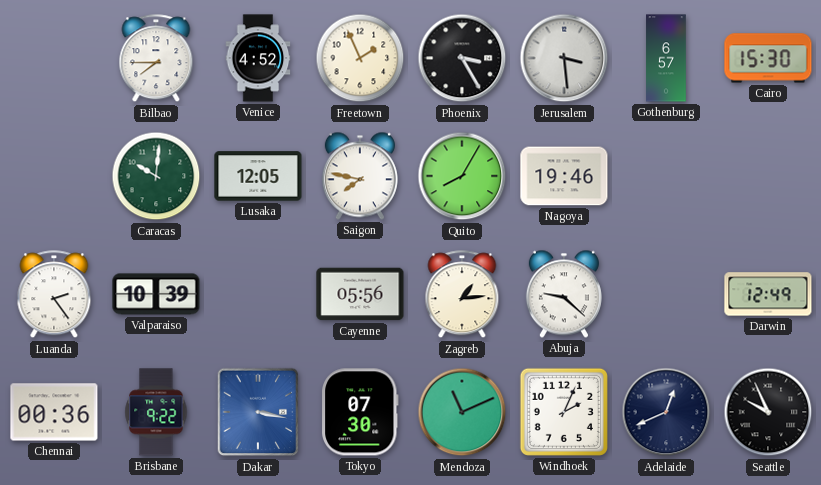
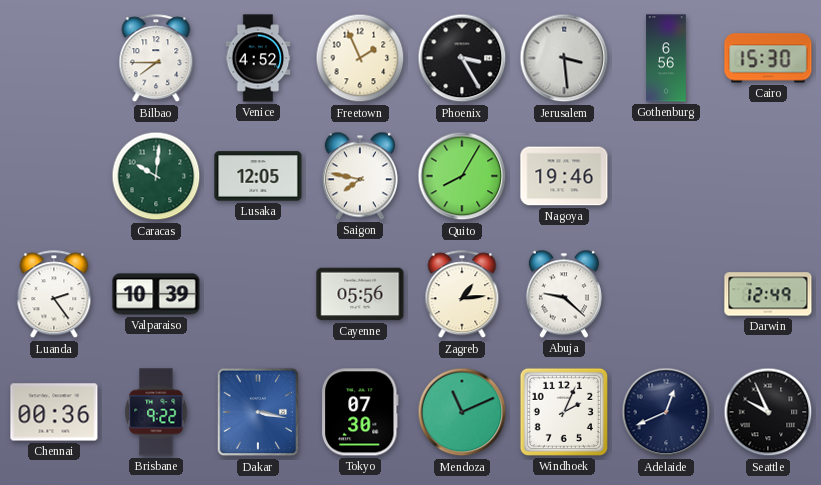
Gothenburg: 6:57 -> 6:56
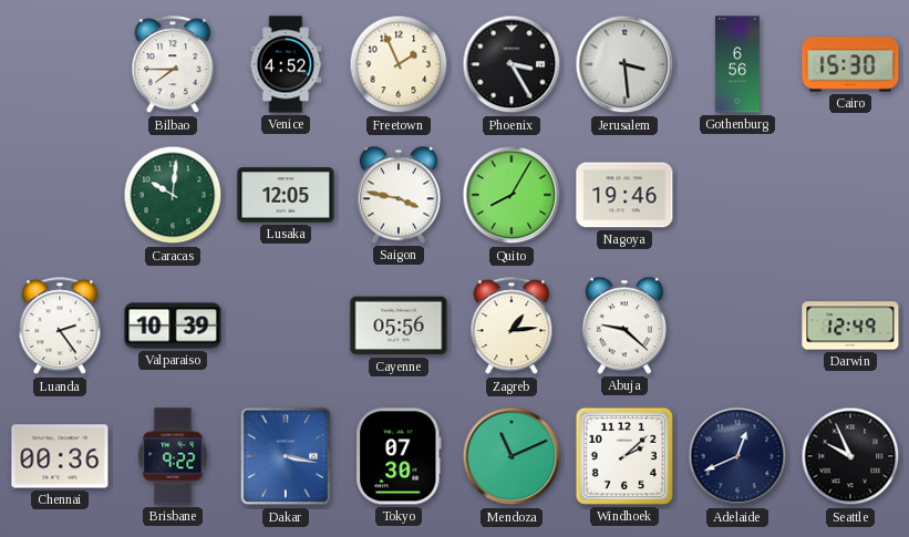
Saigon: 7:47 -> 3:47
Windhoek: 2:04 -> 2:08
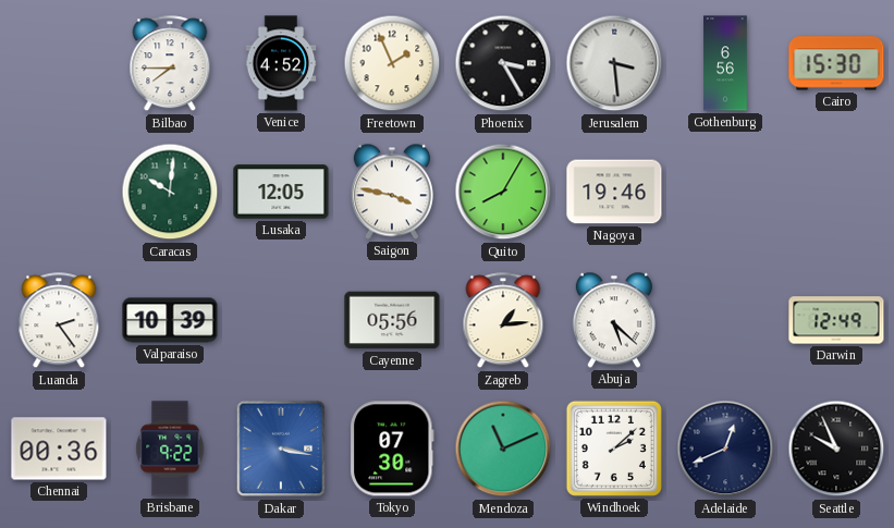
Abuja: 9:22 -> 5:22
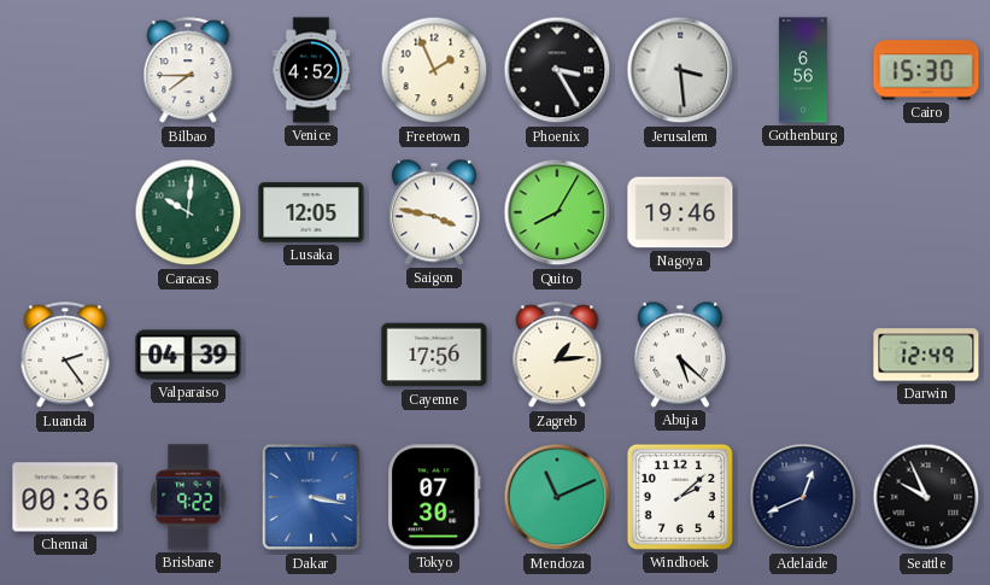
Valparaiso: 10:39 -> 04:39
Cayenne: 05:56 -> 17:56
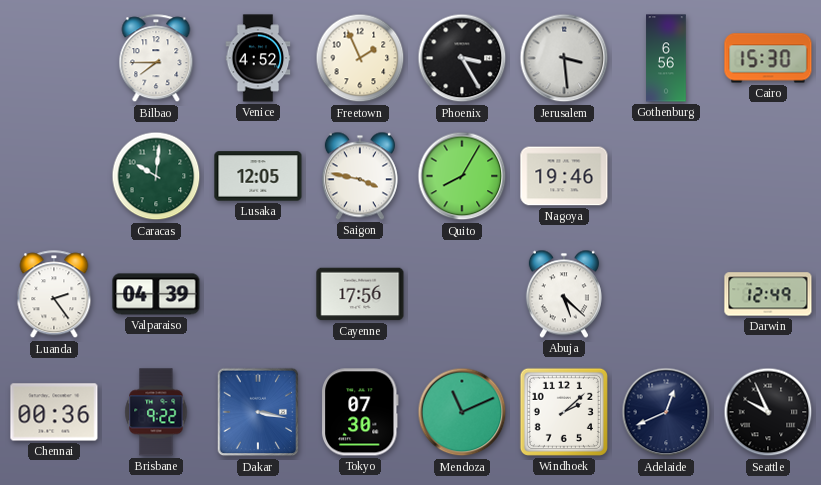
Zagreb: 1:14 -> none
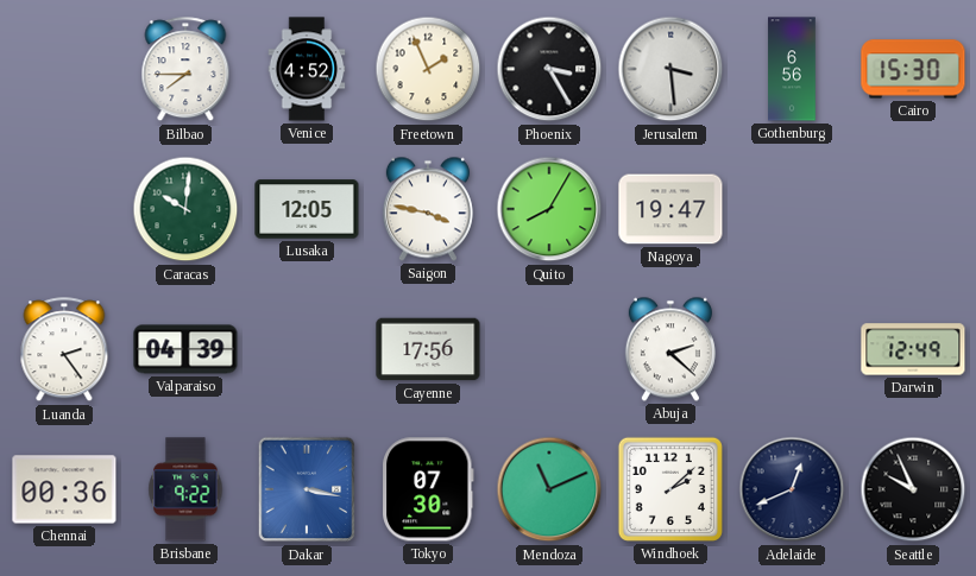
Nagoya: 19:46 -> 19:47
Abuja: 5:22 -> 2:22
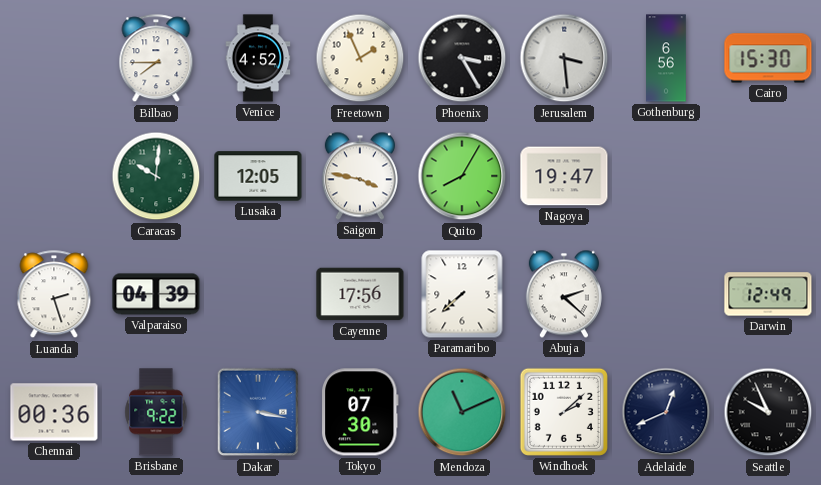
Luanda: 2:24 -> 2:27
Paramaribo: none -> 7:38
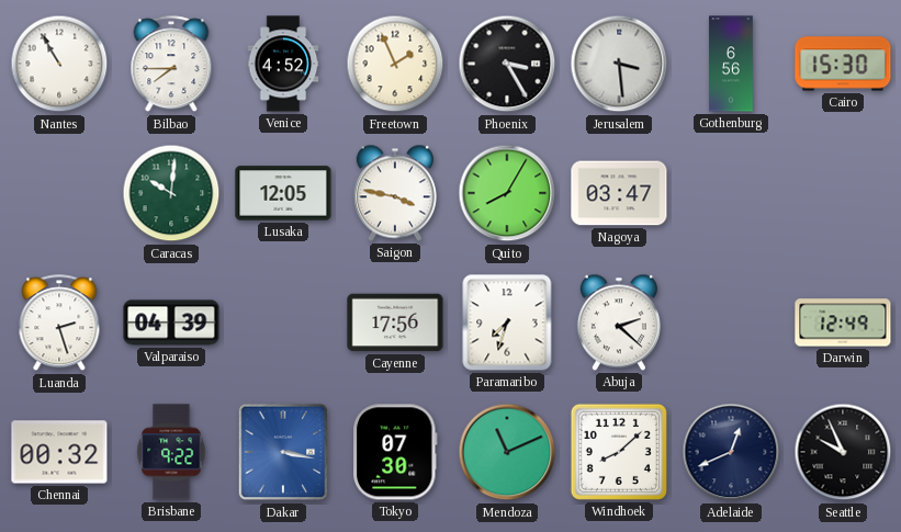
Nantes: none -> 10:55
Nagoya: 19:47 -> 03:47
Paramaribo: 7:38 -> 7:33
Chennai: 00:36 -> 00:32
Windhoek: 2:08 -> 8:08
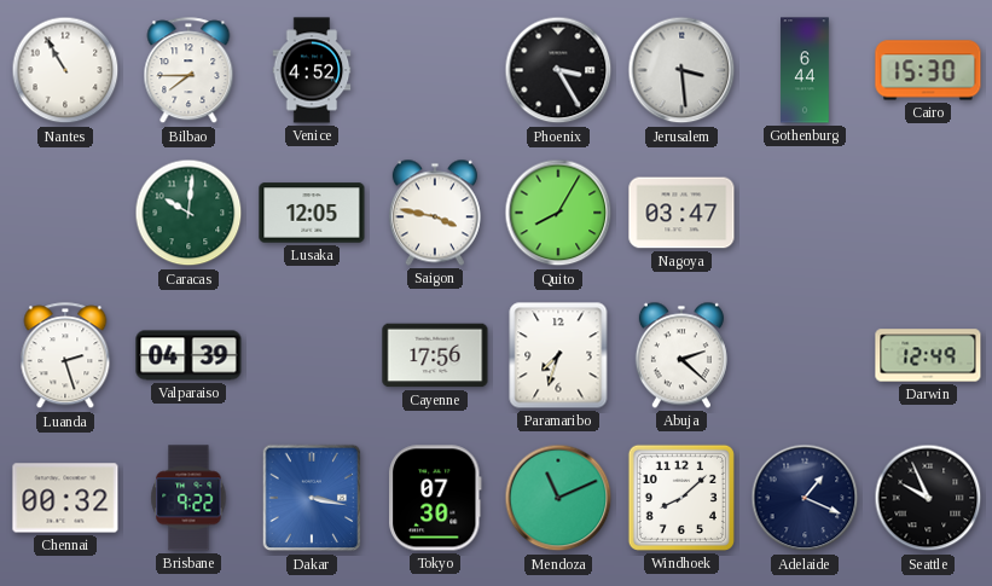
Freetown: 1:56 -> none
Gothenburg: 6:56 -> 6:44
Adelaide: 12:41 -> 1:19
